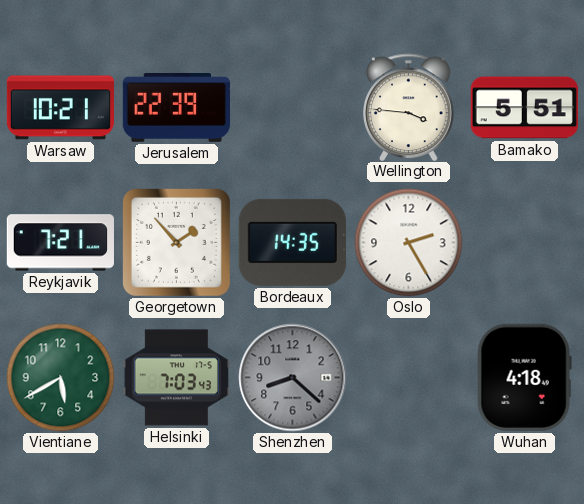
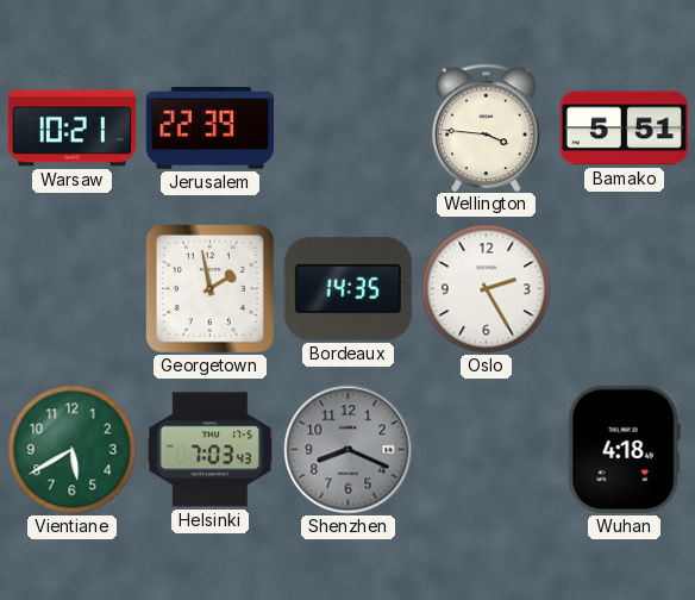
Reykjavik: 7:21 -> none
Georgetown: 1:53 -> 1:58
Shenzhen: 8:22 -> 8:19
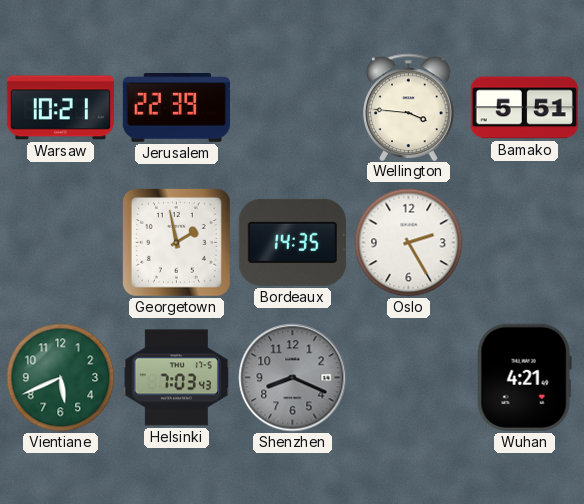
Vientiane: 5:40 -> 5:41
Wuhan: 4:18 -> 4:21
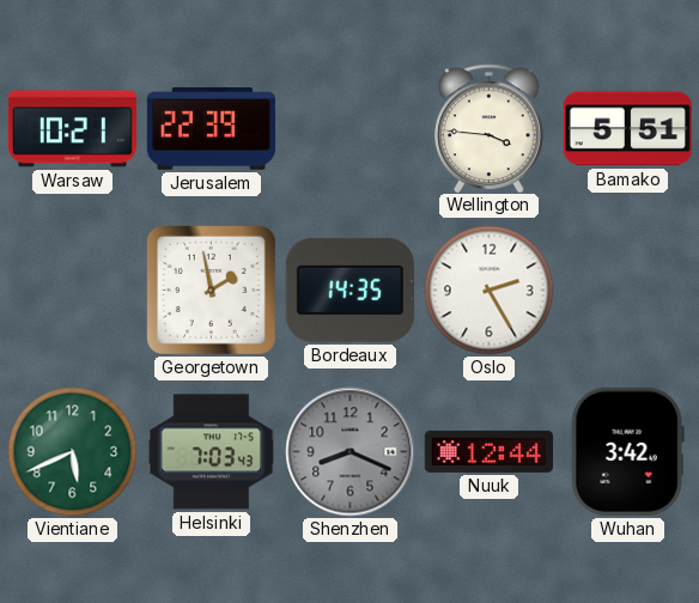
Nuuk: none -> 12:44
Wuhan: 4:21 -> 3:42
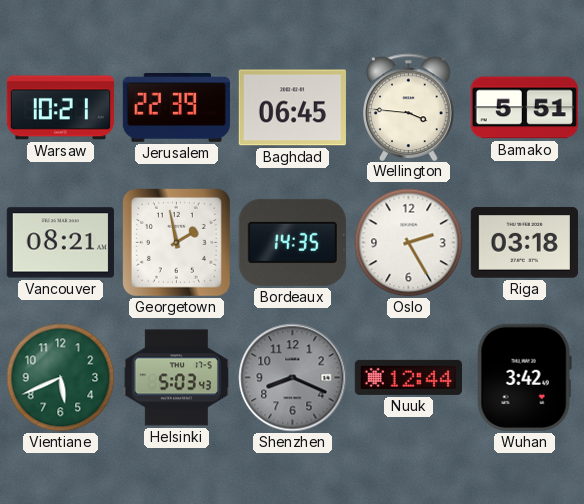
Baghdad: none -> 06:45
Vancouver: none -> 08:21
Riga: none -> 03:18
Helsinki: 7:03 -> 5:03
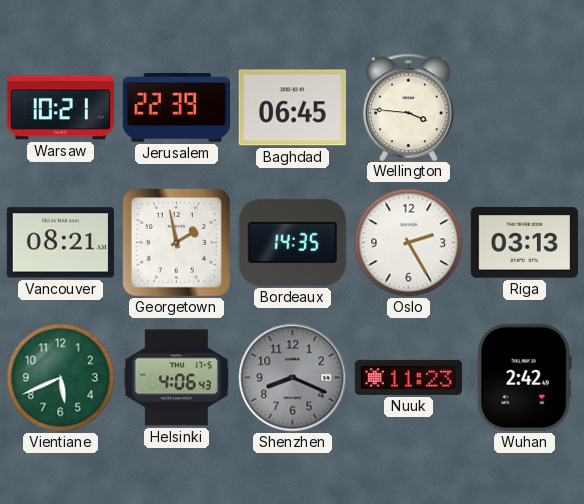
Bamako: 5:51 -> none
Riga: 03:18 -> 03:13
Helsinki: 5:03 -> 4:06
Nuuk: 12:44 -> 11:23
Wuhan: 3:42 -> 2:42
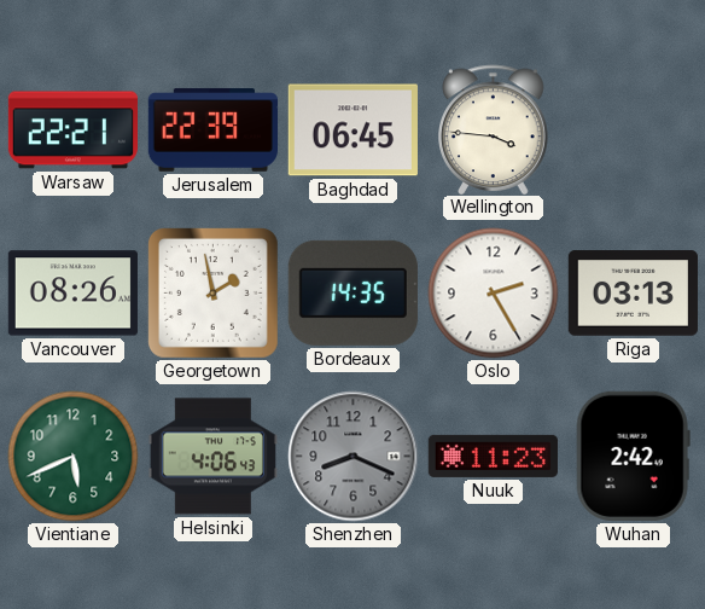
Warsaw: 10:21 -> 22:21
Vancouver: 08:21 -> 08:26
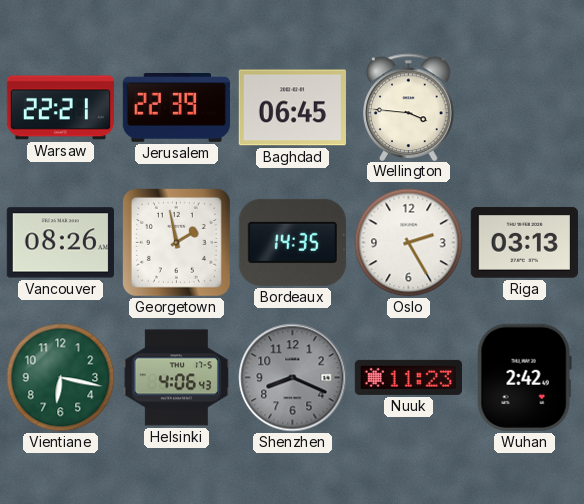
Vientiane: 5:41 -> 6:17
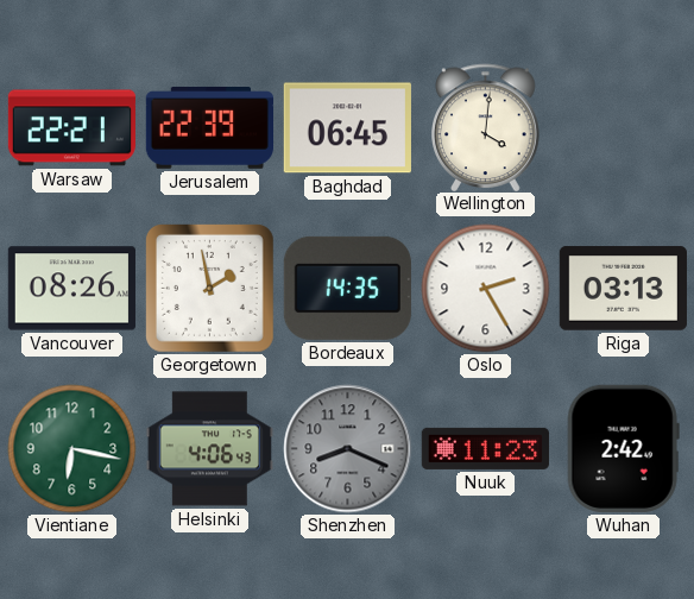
Wellington: 3:46 -> 4:01
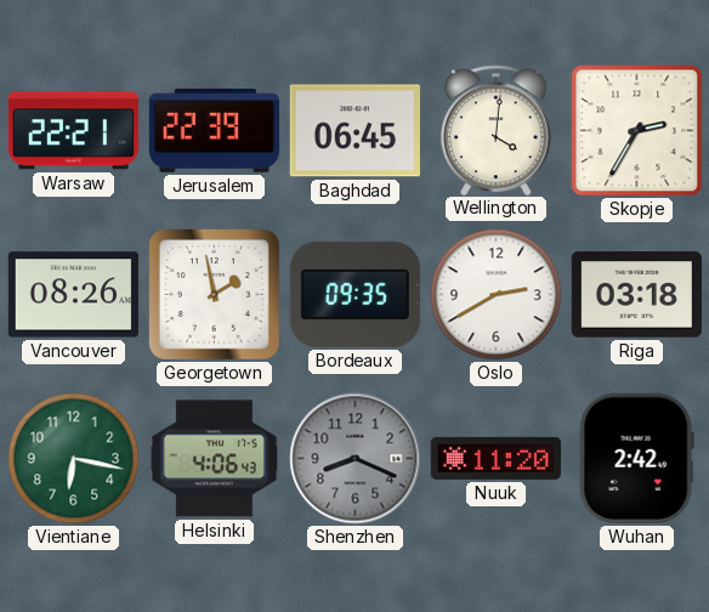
Skopje: none -> 2:35
Bordeaux: 14:35 -> 09:35
Oslo: 2:25 -> 2:40
Riga: 03:13 -> 03:18
Nuuk: 11:23 -> 11:20
